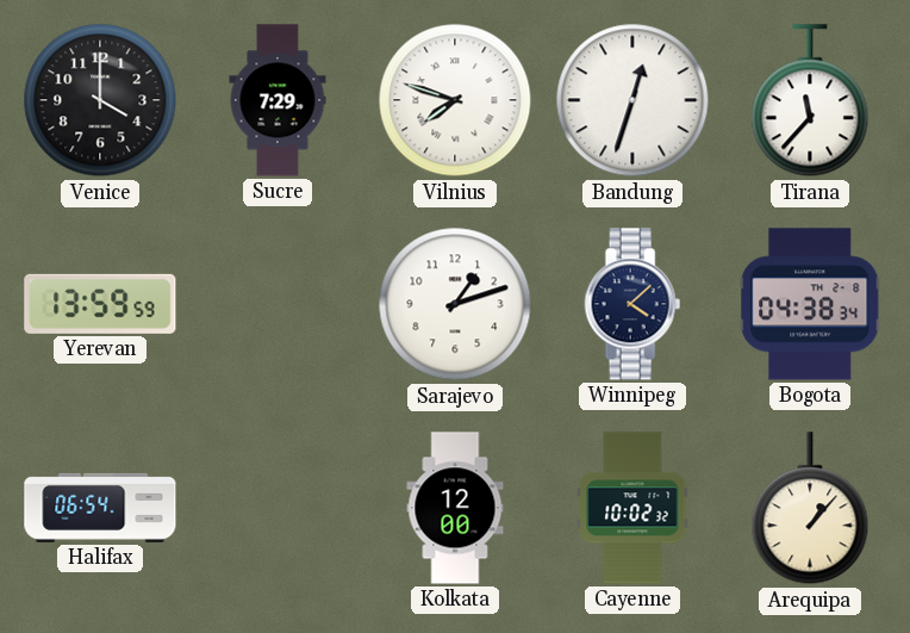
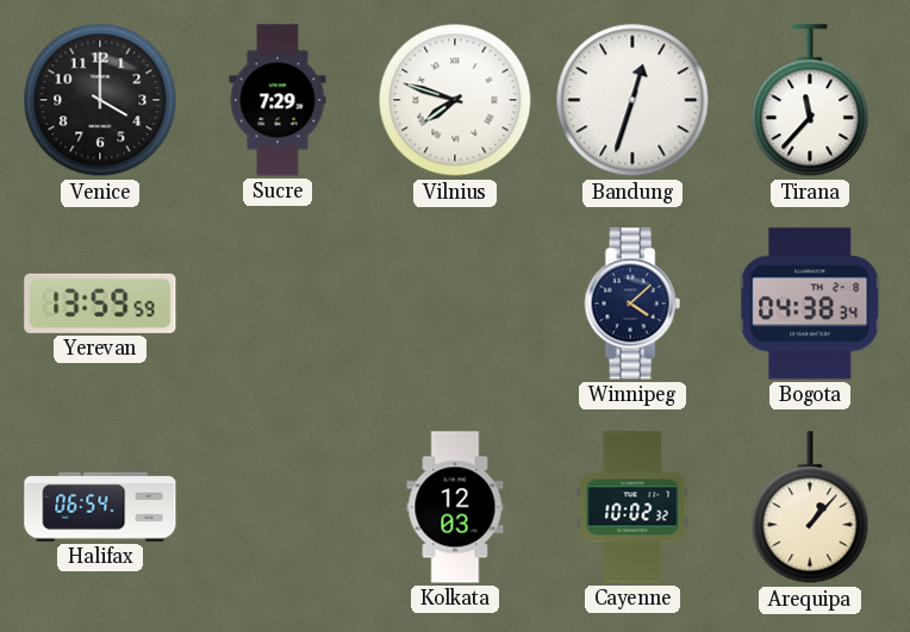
Sarajevo: 1:12 -> none
Kolkata: 12:00 -> 12:03
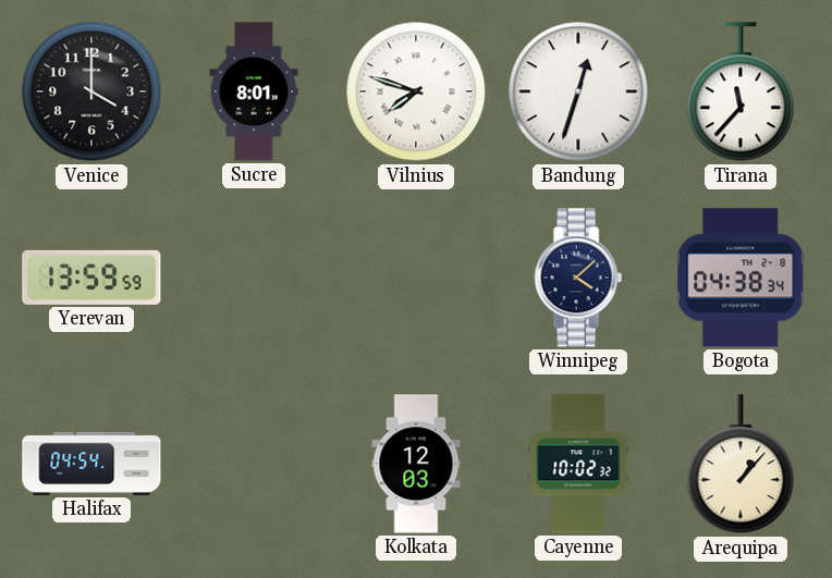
Sucre: 7:29 -> 8:01
Halifax: 06:54 -> 04:54
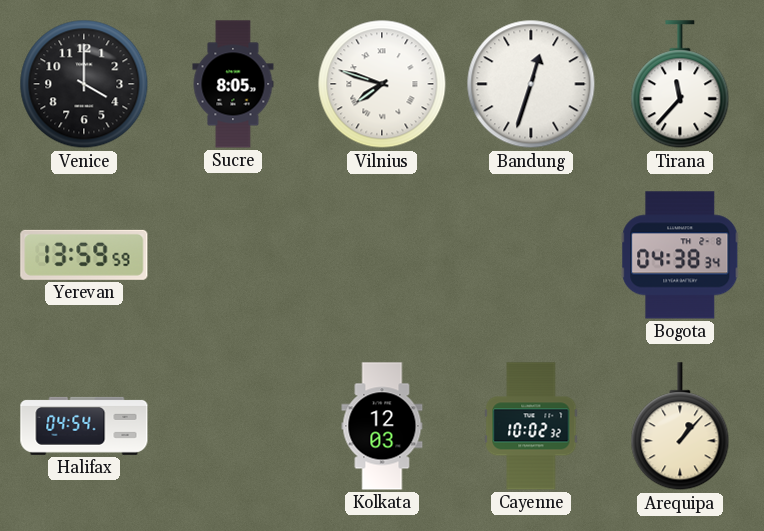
Sucre: 8:01 -> 8:05
Winnipeg: 4:08 -> none
